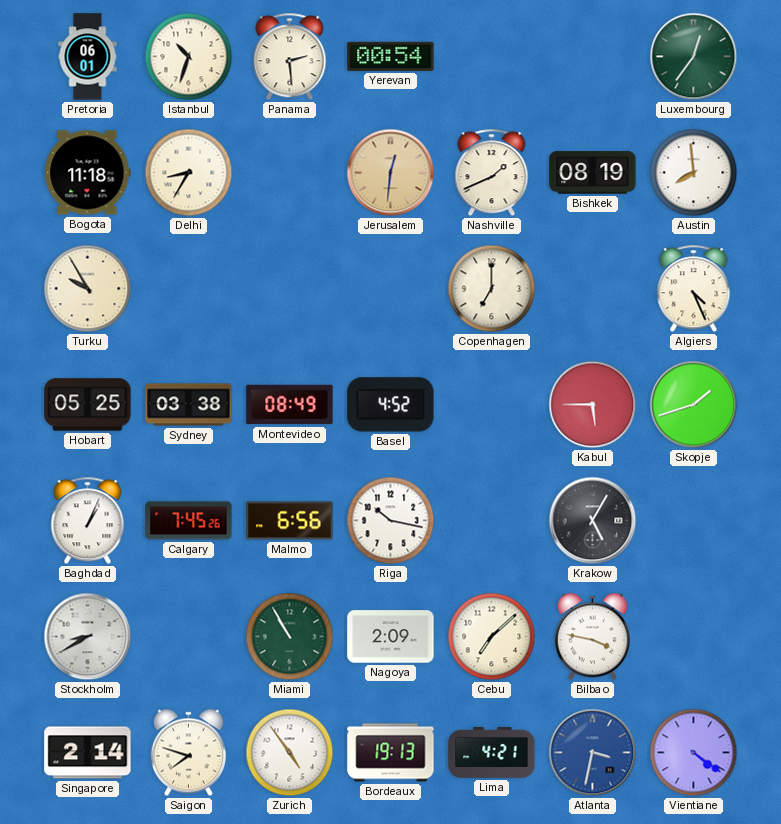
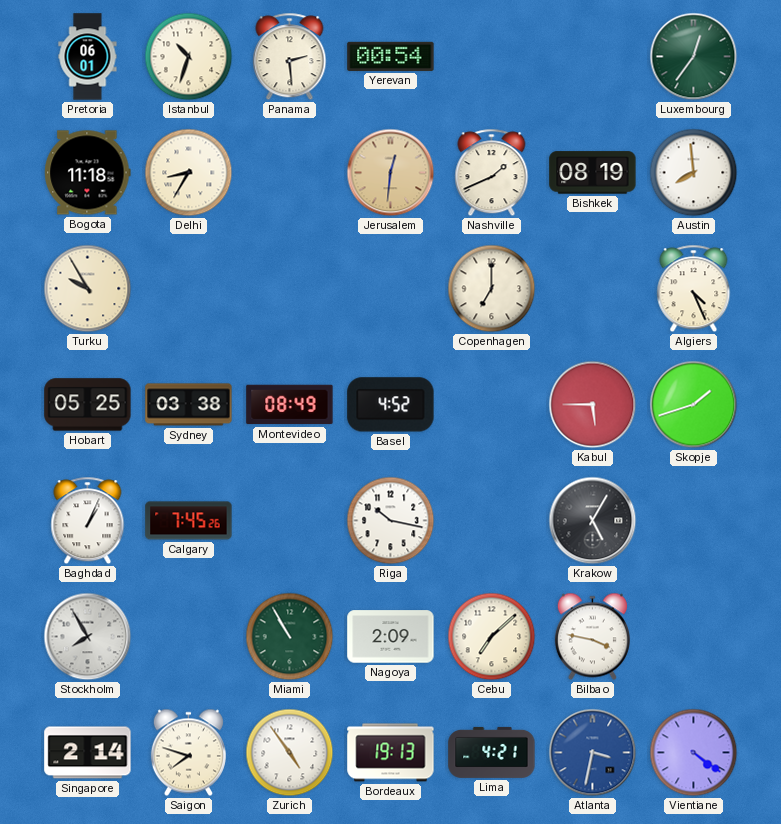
Malmo: 6:56 -> none
Stockholm: 8:40 -> 7:55
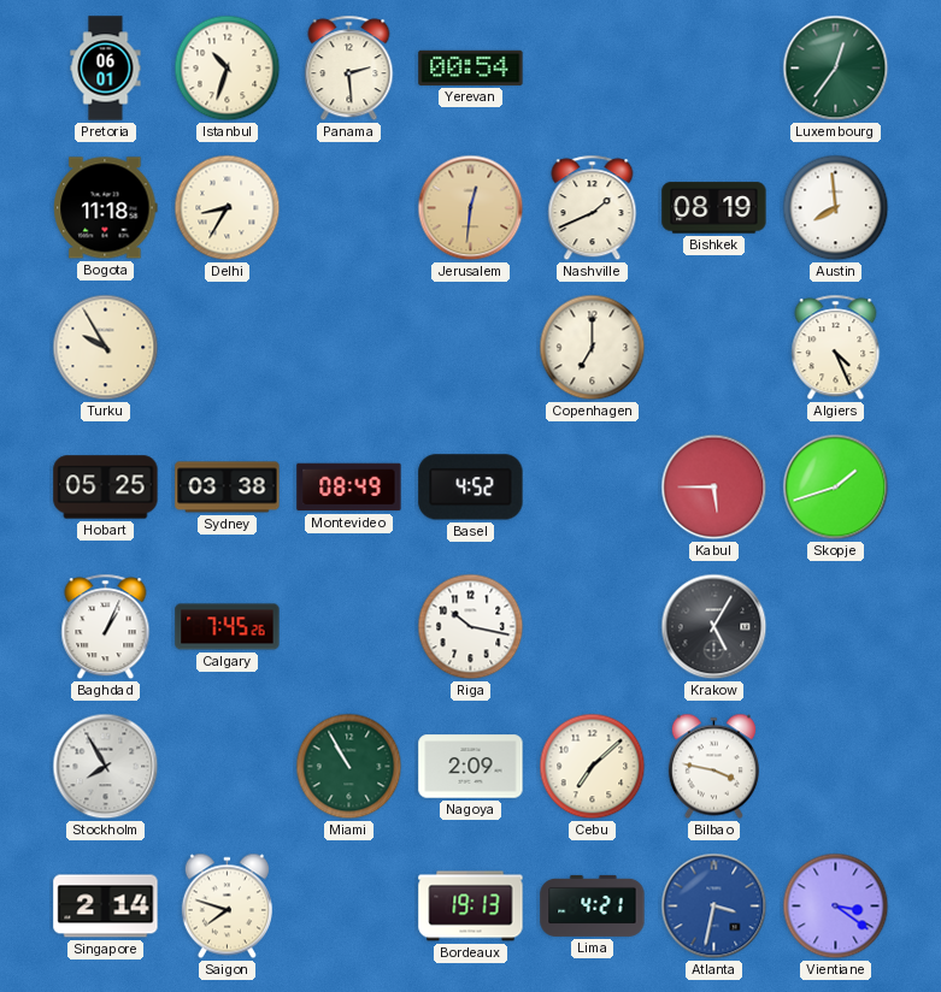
Zurich: 4:54 -> none
Vientiane: 4:21 -> 3:21
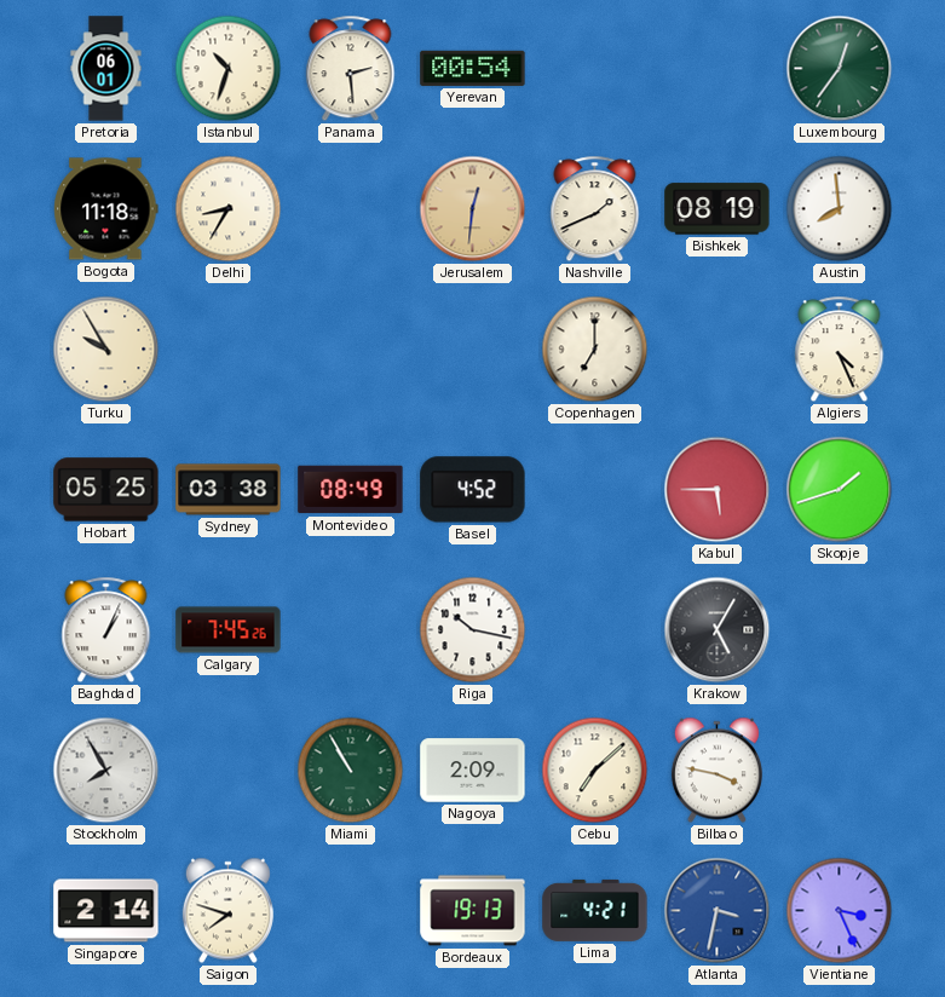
Vientiane: 3:21 -> 3:26
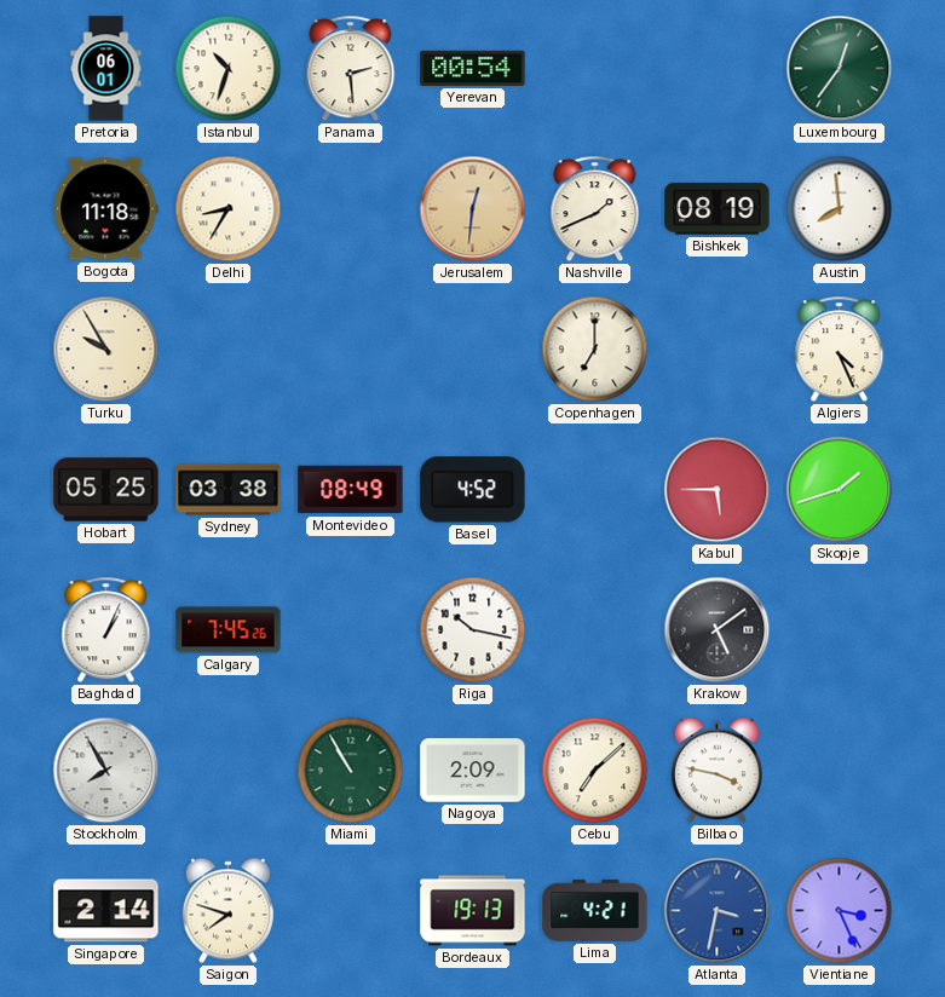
Krakow: 5:05 -> 5:09
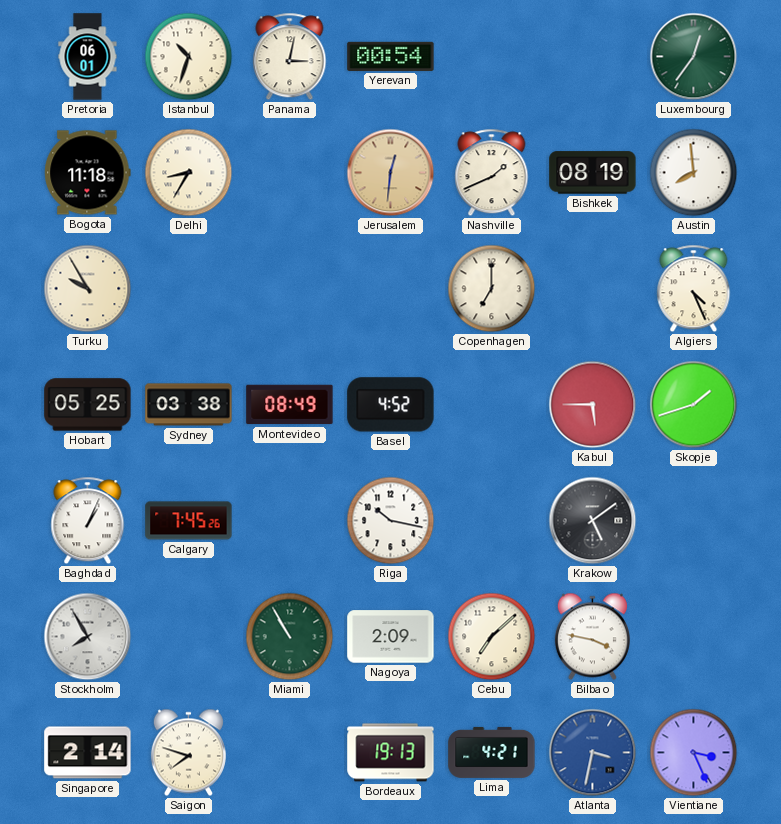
Panama: 2:29 -> 3:02
